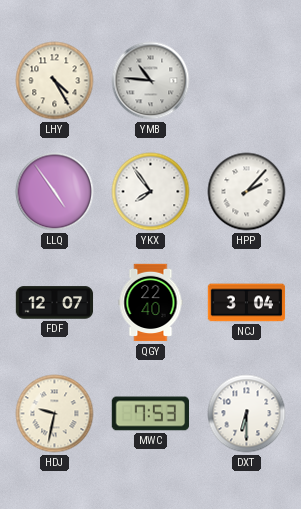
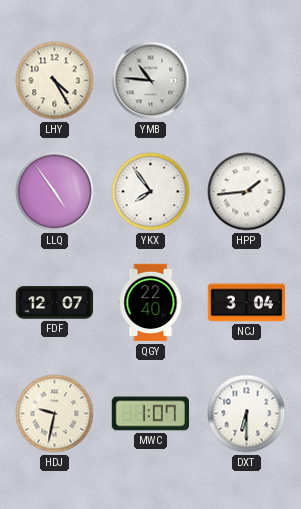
HPP: 2:07 -> 1:44
MWC: 7:53 -> 1:07
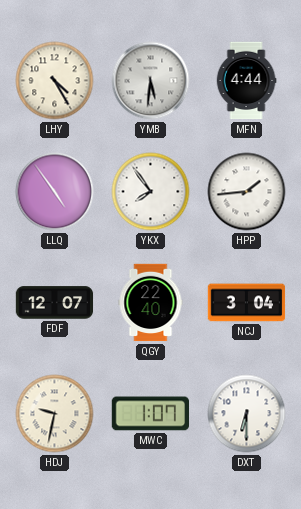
YMB: 10:46 -> 5:31
MFN: none -> 4:44
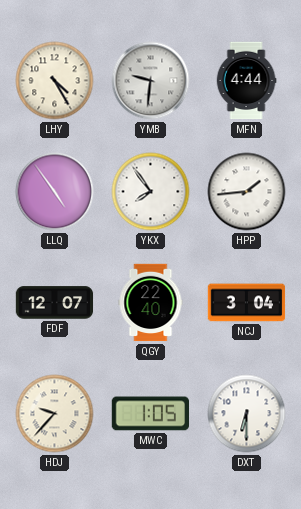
YMB: 5:31 -> 9:31
HDJ: 9:32 -> 9:37
MWC: 1:07 -> 1:05
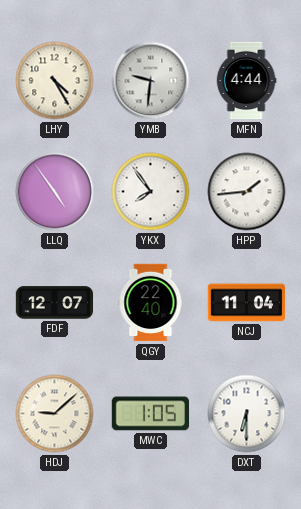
NCJ: 3:04 -> 11:04
HDJ: 9:37 -> 9:08
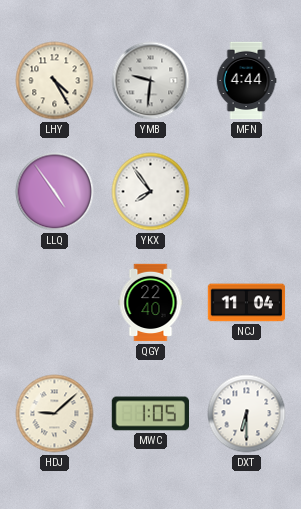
HPP: 1:44 -> none
FDF: 12:07 -> none
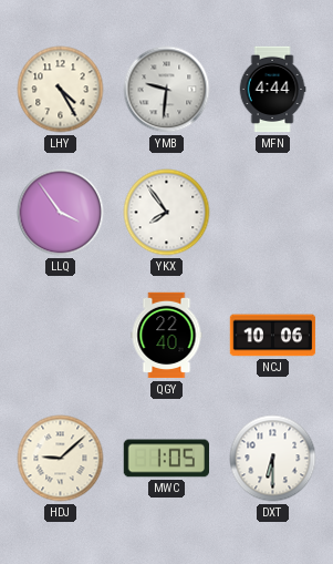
LLQ: 4:54 -> 3:54
NCJ: 11:04 -> 10:06
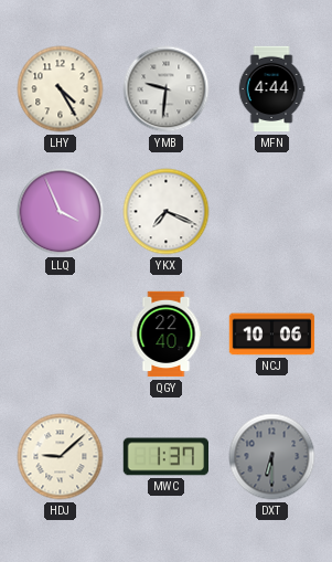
LLQ: 3:54 -> 3:56
YKX: 7:54 -> 7:19
MWC: 1:05 -> 1:37
DXT dial: white -> grey
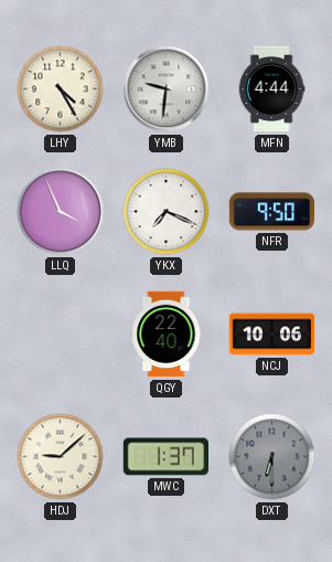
NFR: none -> 9:50
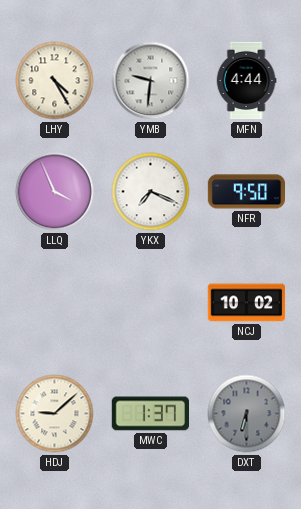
QGY: 22:40 -> none
NCJ: 10:06 -> 10:02
